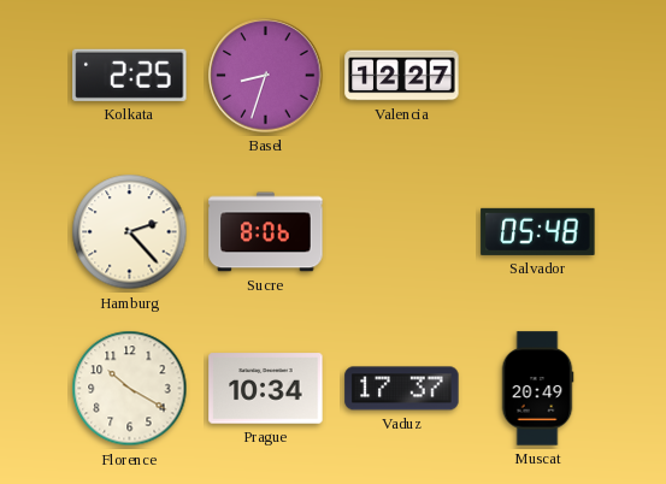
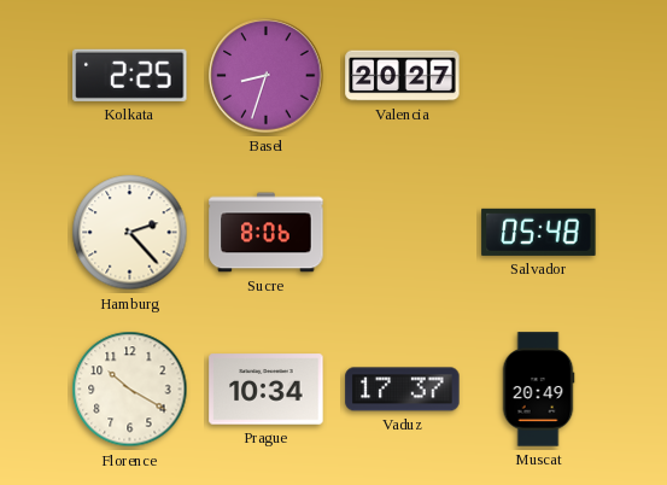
Valencia: 12:27 -> 20:27
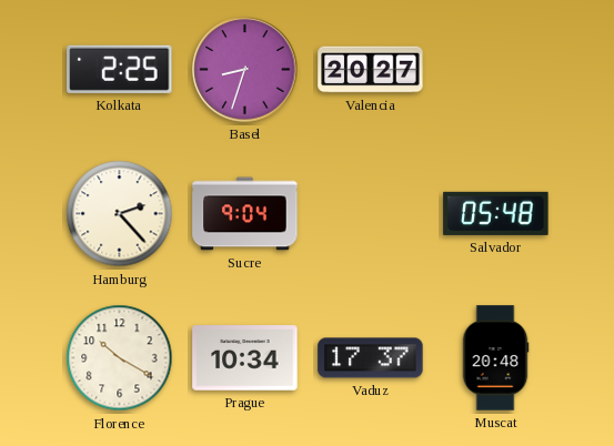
Sucre: 8:06 -> 9:04
Muscat: 20:49 -> 20:48
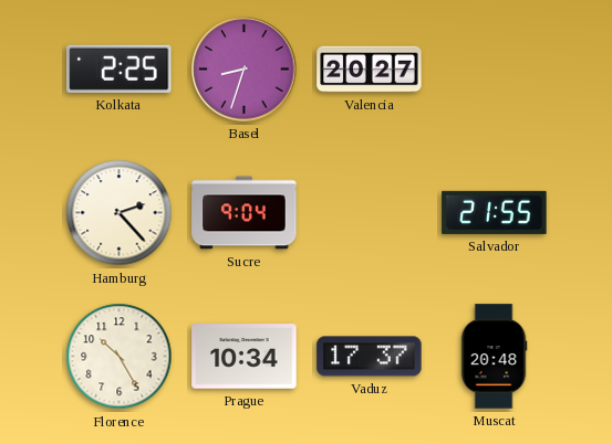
Salvador: 05:48 -> 21:55
Florence: 10:20 -> 10:25
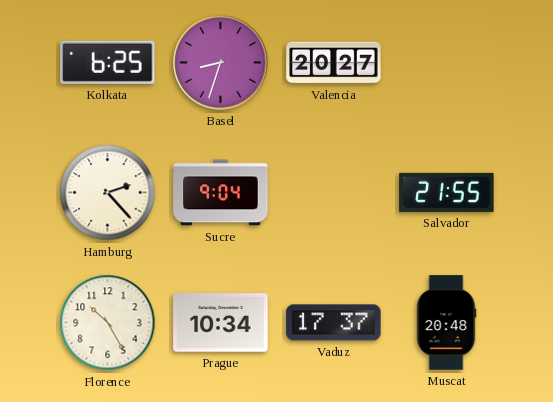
Kolkata: 2:25 -> 6:25
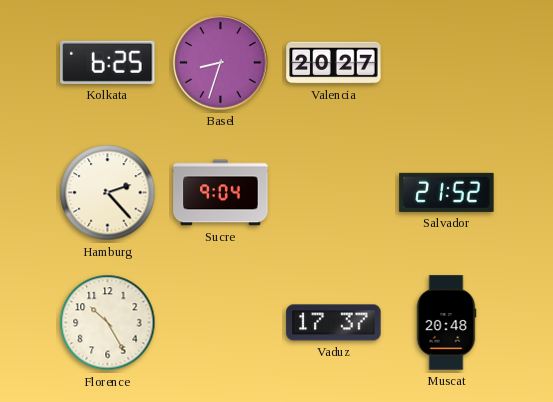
Salvador: 21:55 -> 21:52
Prague: 10:34 -> none
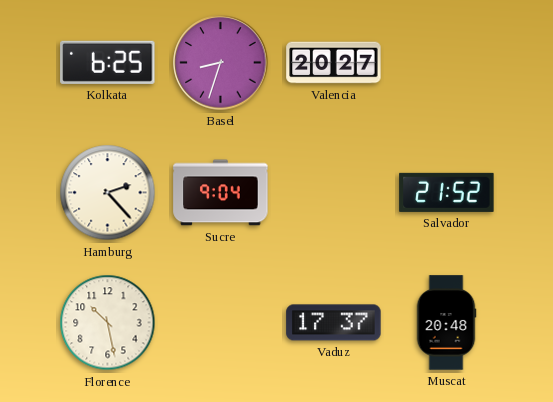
Florence: 10:25 -> 10:28
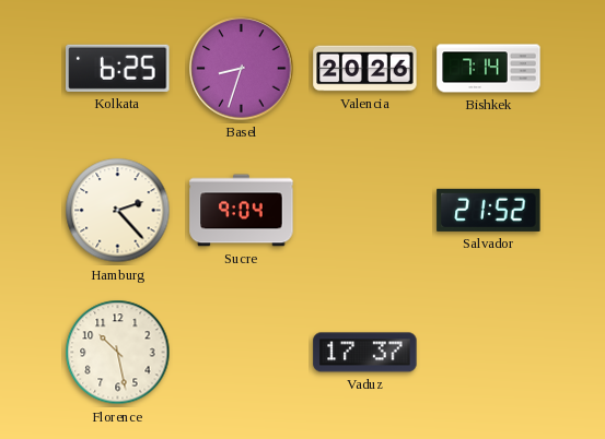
Valencia: 20:27 -> 20:26
Bishkek: none -> 7:14
Muscat: 20:48 -> none
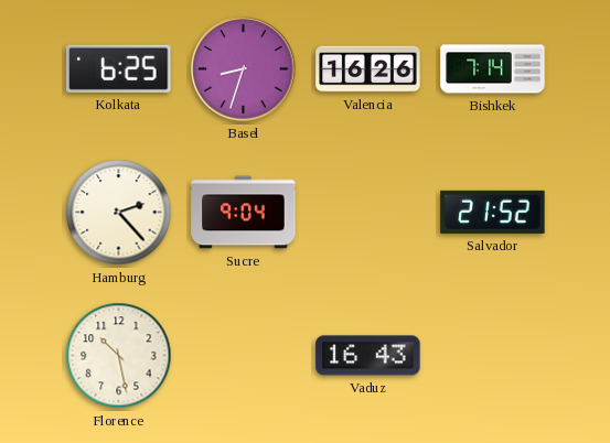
Valencia: 20:26 -> 16:26
Vaduz: 17:37 -> 16:43
